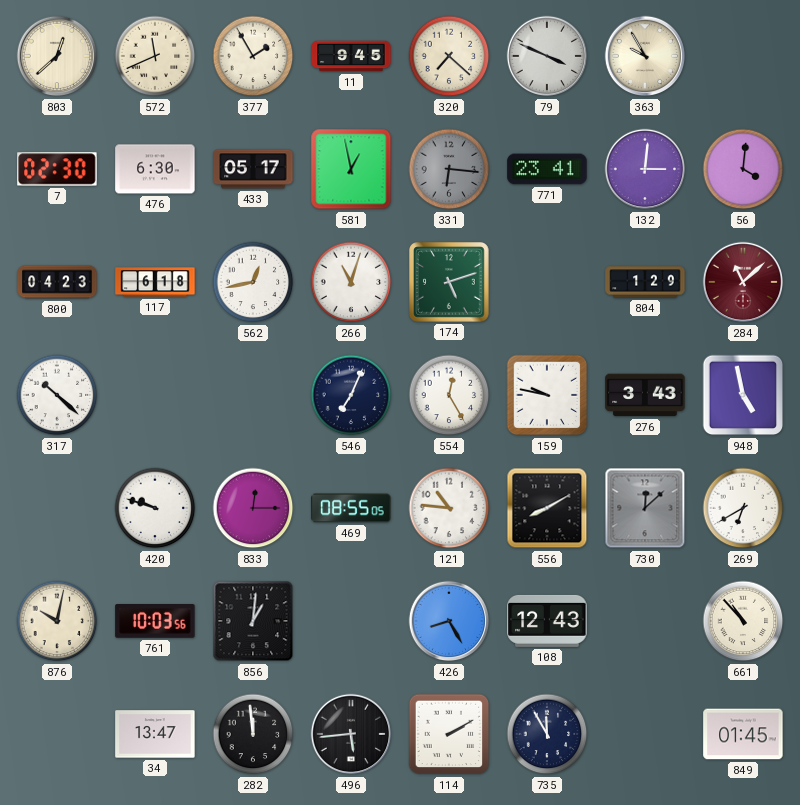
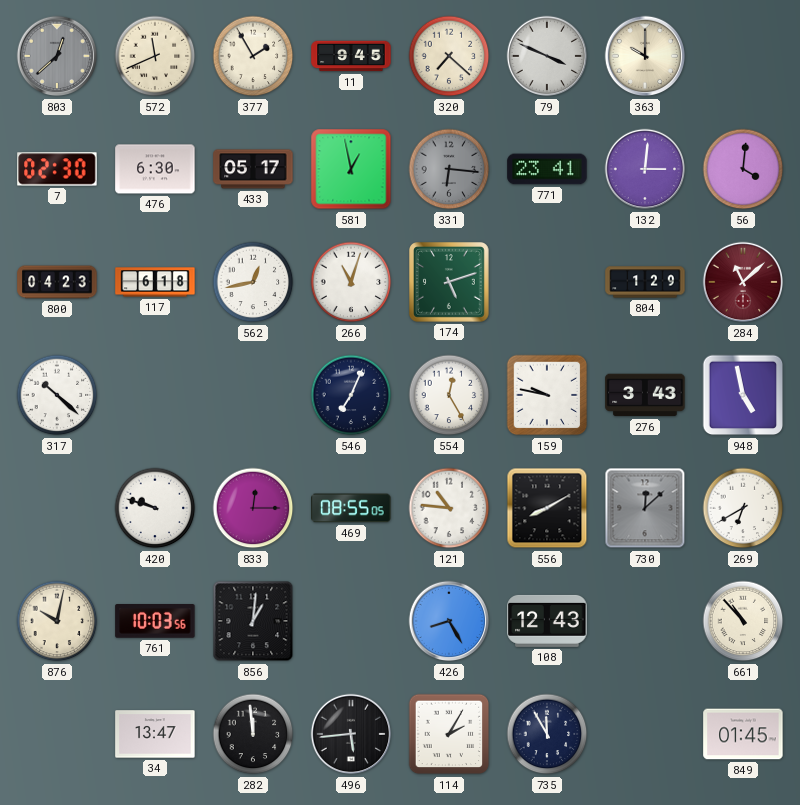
803 dial: cream -> grey
363: 9:55 -> 10:00
114: 2:10 -> 2:05
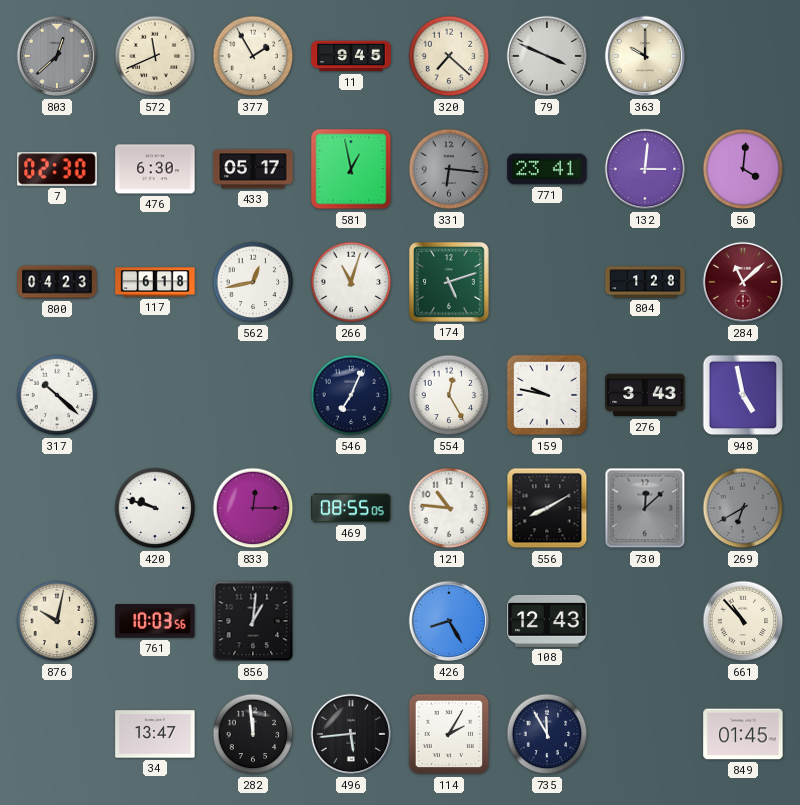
804: 1:29 -> 1:28
269 dial: white -> grey
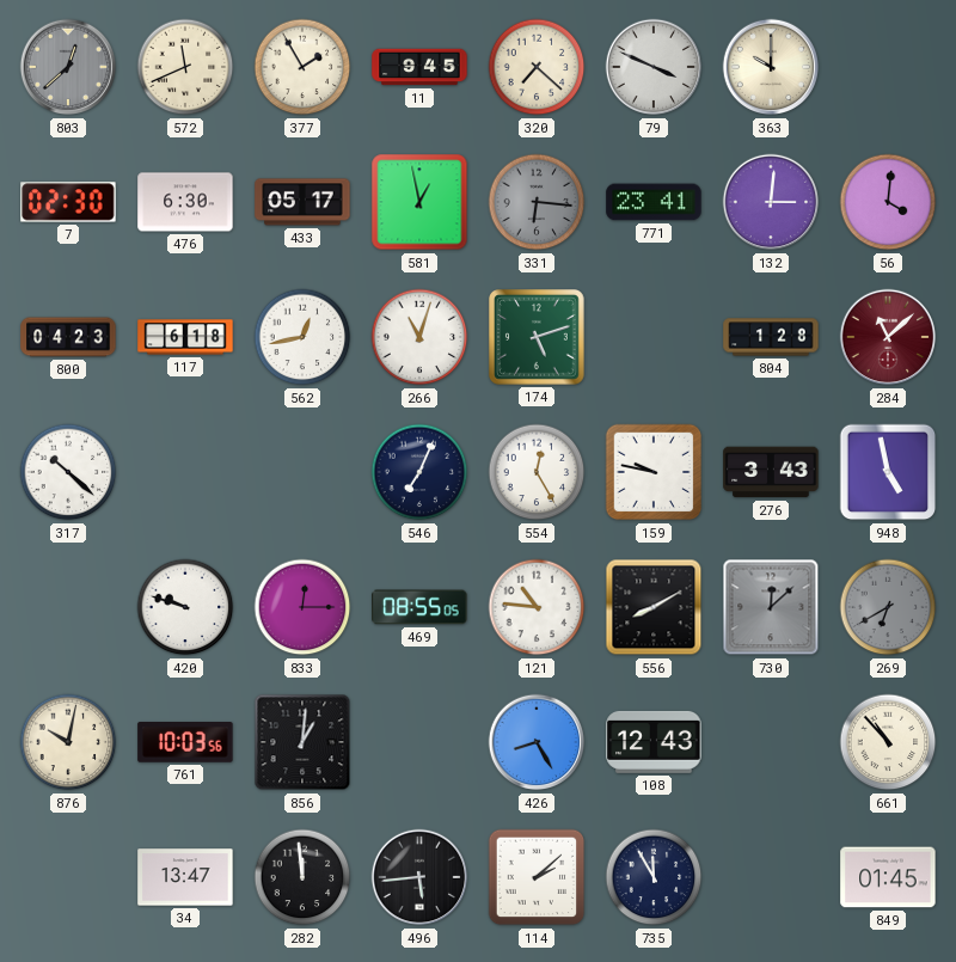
114: 2:05 -> 2:08
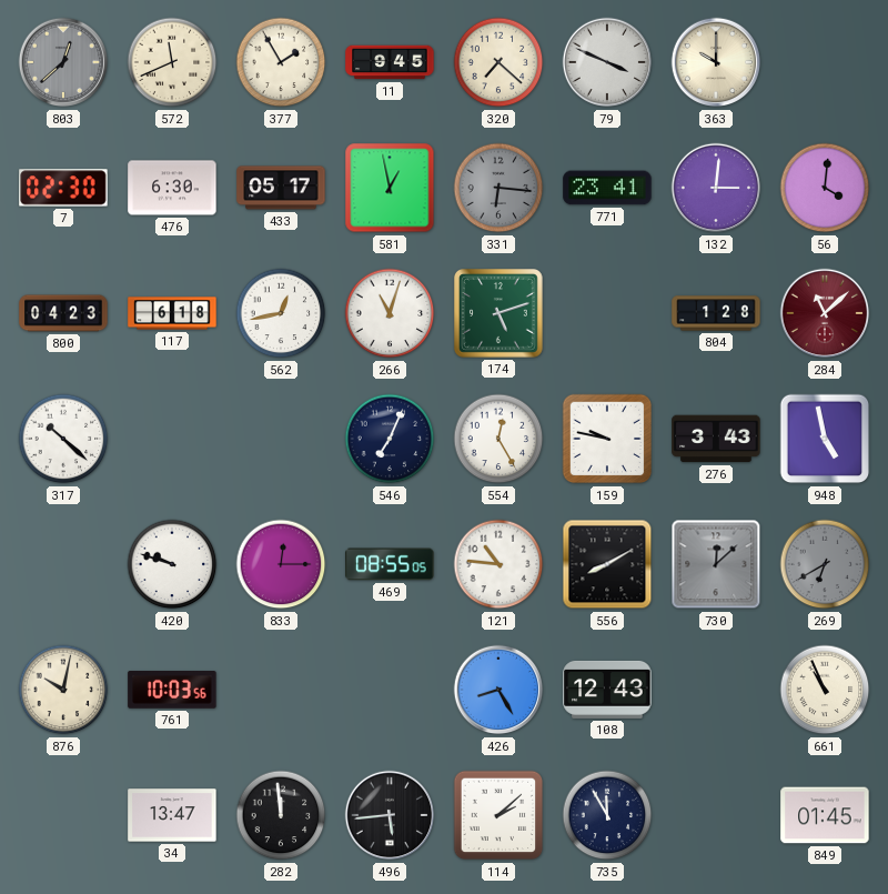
856: 1:01 -> none
661: 10:53 -> 10:56
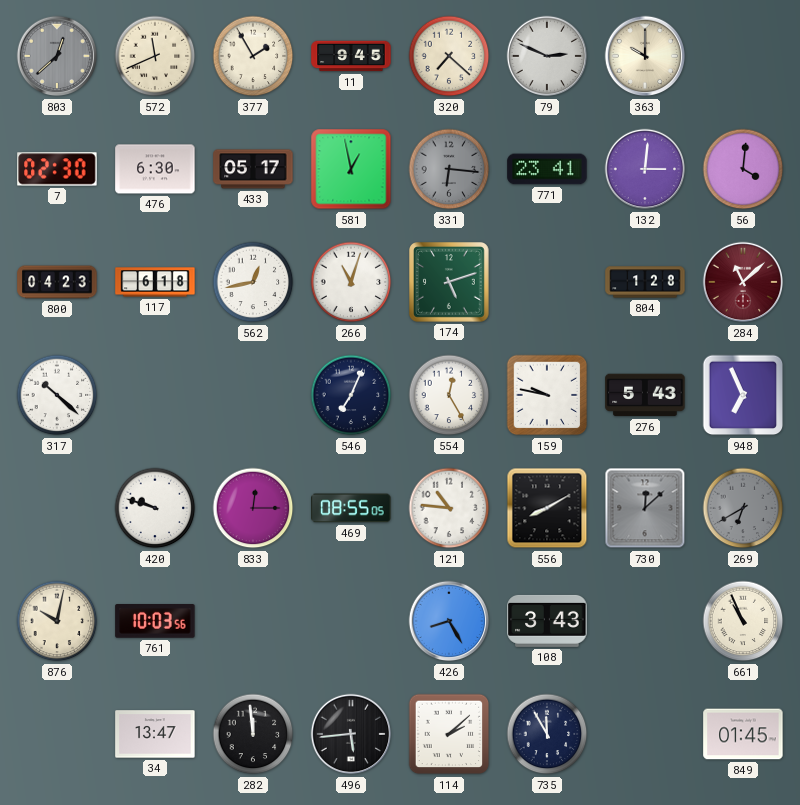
79: 3:49 -> 2:49
276: 3:43 -> 5:43
948: 4:58 -> 6:56
108: 12:43 -> 3:43
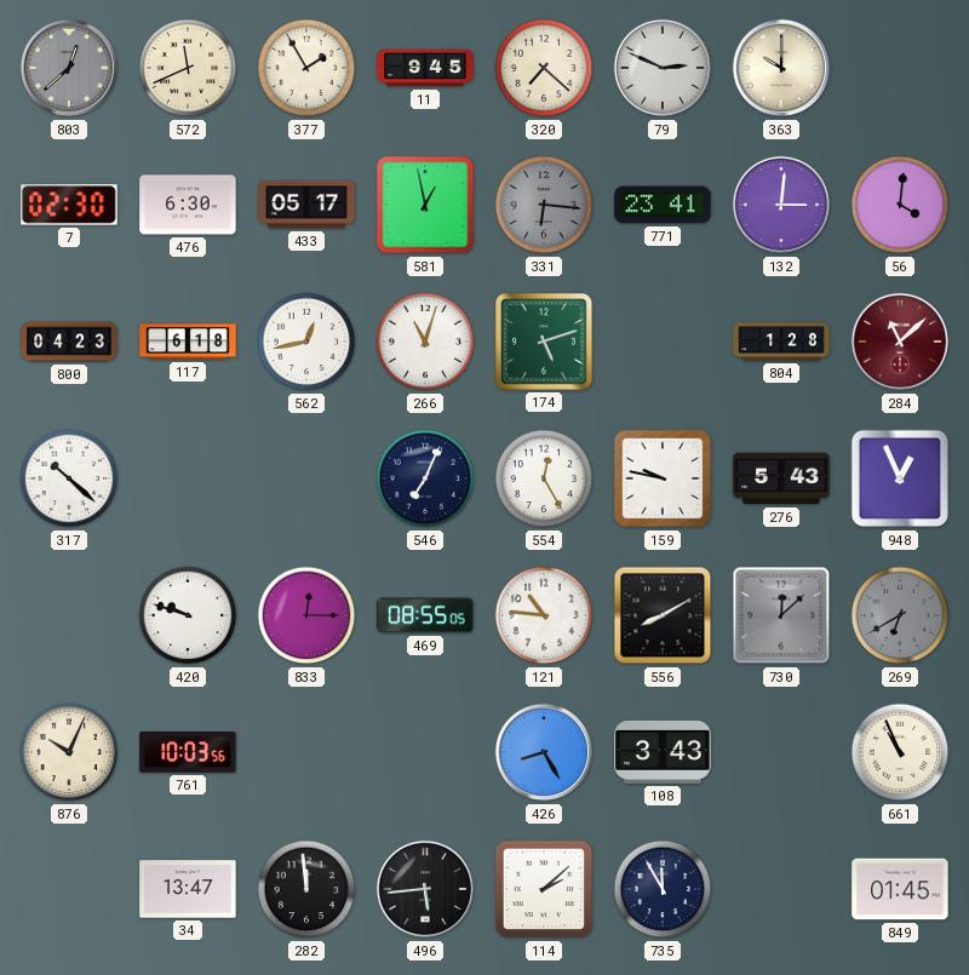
948: 6:56 -> 12:56
876: 10:02 -> 10:04
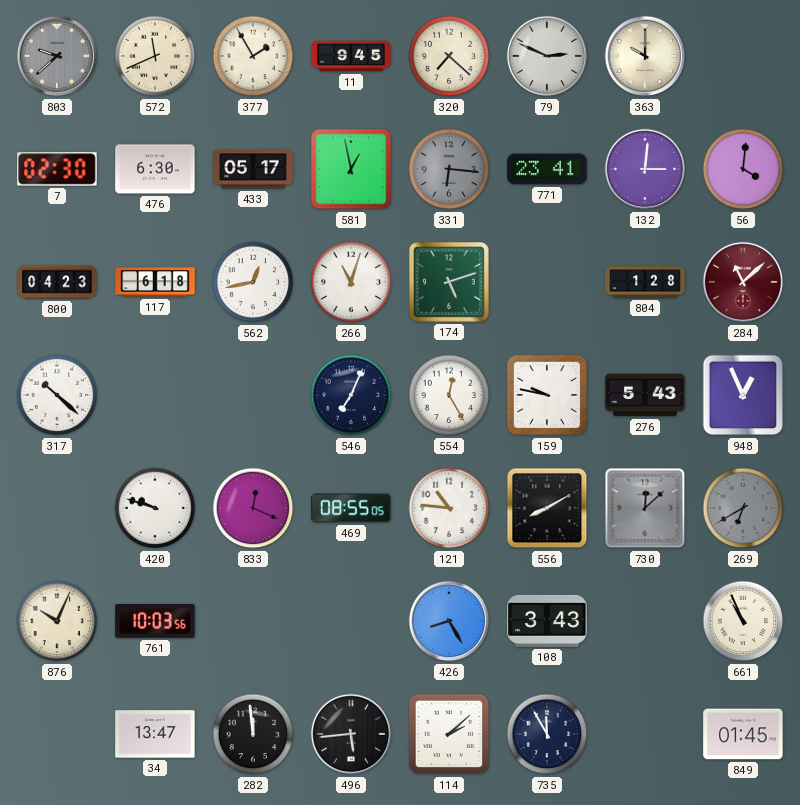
803: 12:38 -> 9:38
833: 12:15 -> 12:19
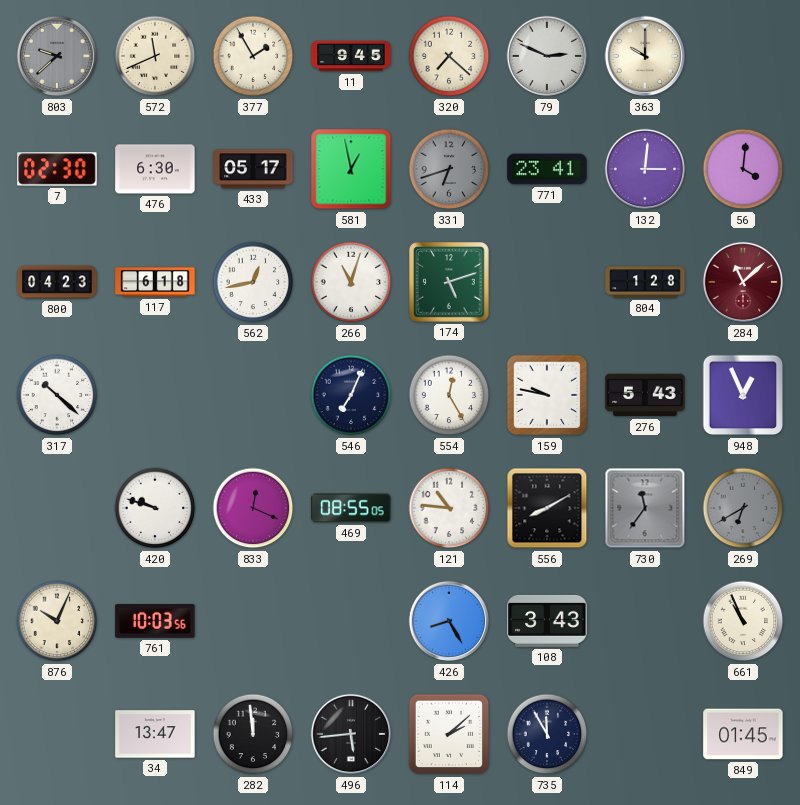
331: 6:16 -> 6:42
730: 12:08 -> 11:36
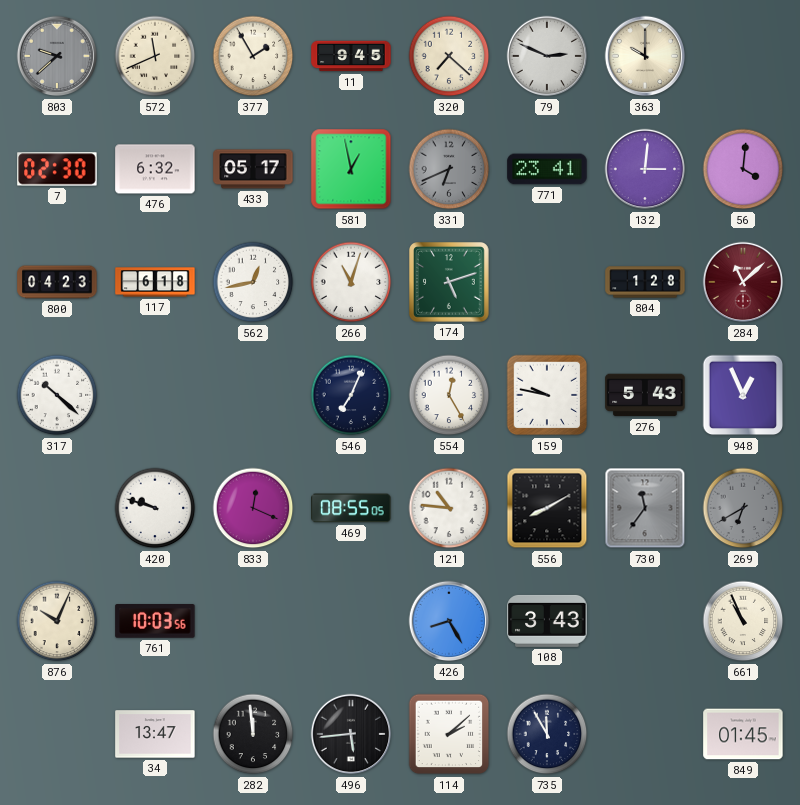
476: 6:30 -> 6:32
331: 6:42 -> 6:41
